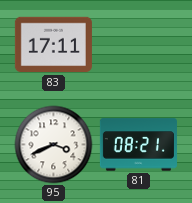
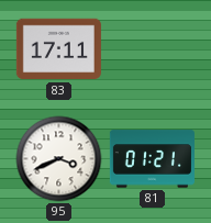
81: 08:21 -> 01:21
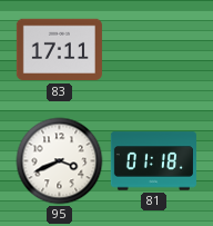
81: 01:21 -> 01:18
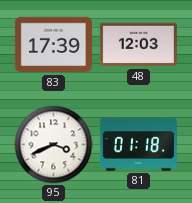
83: 17:11 -> 17:39
48: none -> 12:03
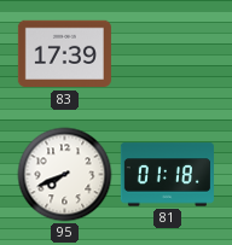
48: 12:03 -> none
95: 3:41 -> 7:41
